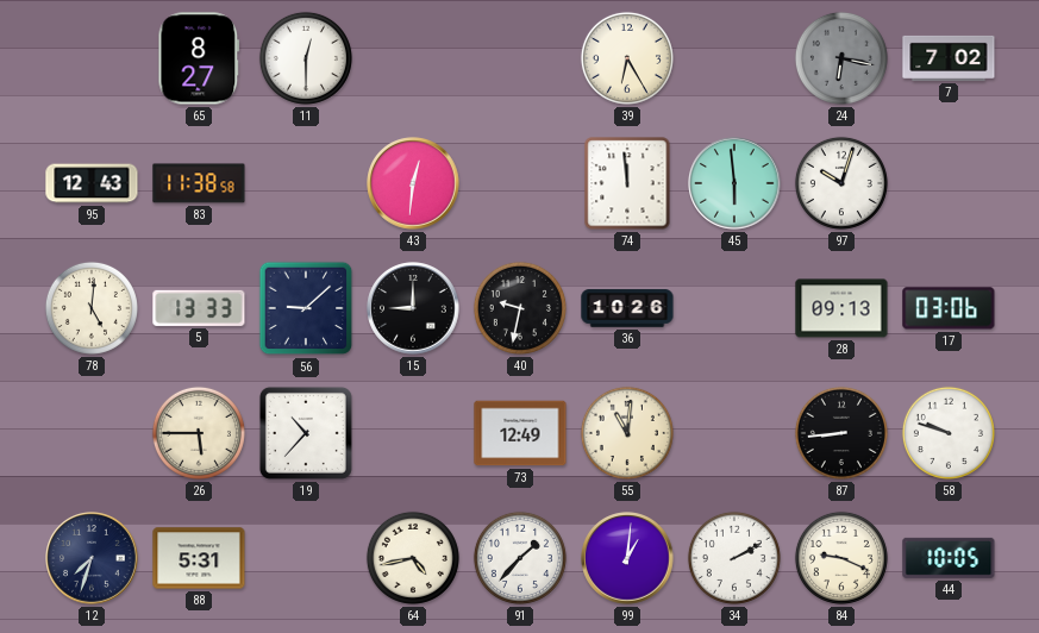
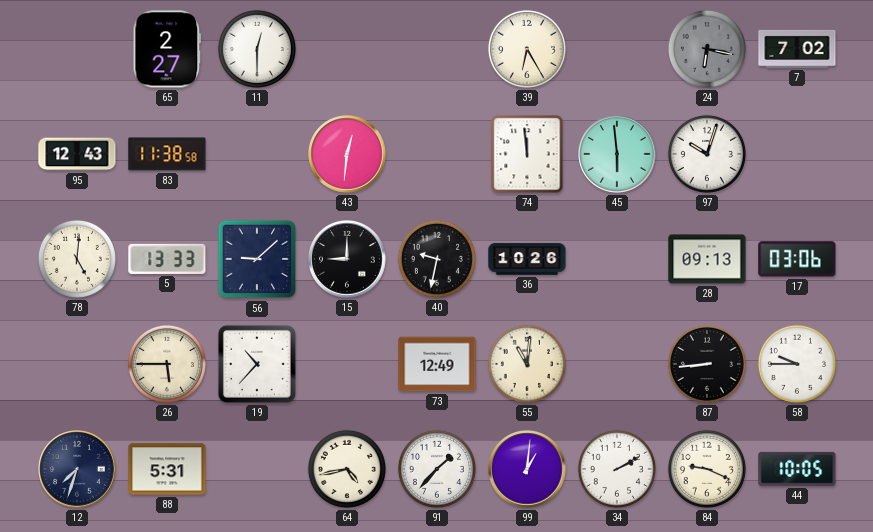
65: 8:27 -> 2:27
58: 9:48 -> 9:45
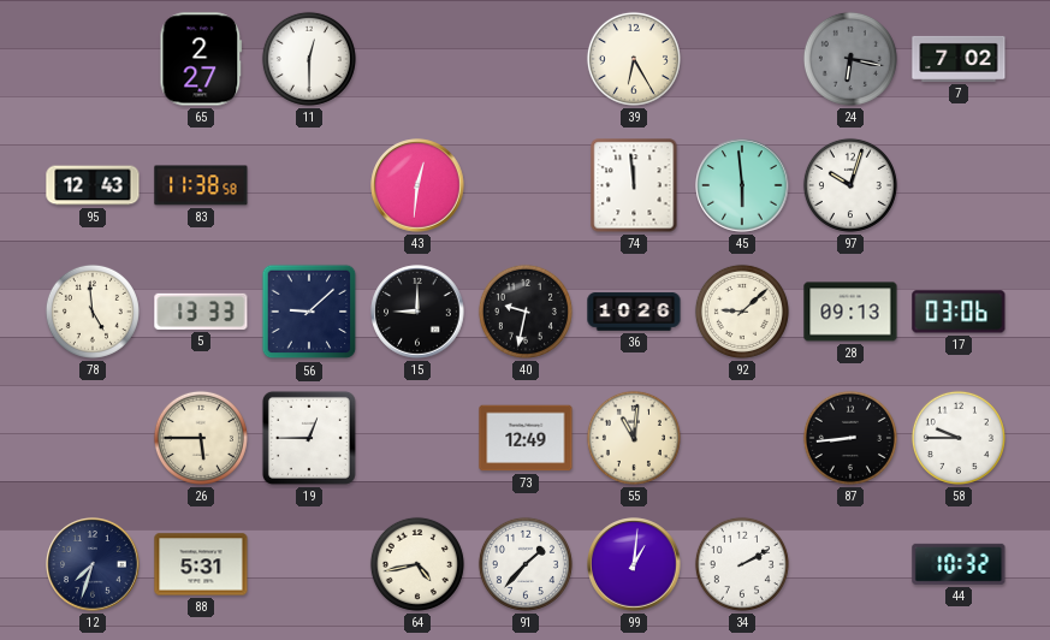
78: 5:01 -> 4:59
92: none -> 9:08
19: 10:37 -> 12:45
84: 9:19 -> none
44: 10:05 -> 10:32
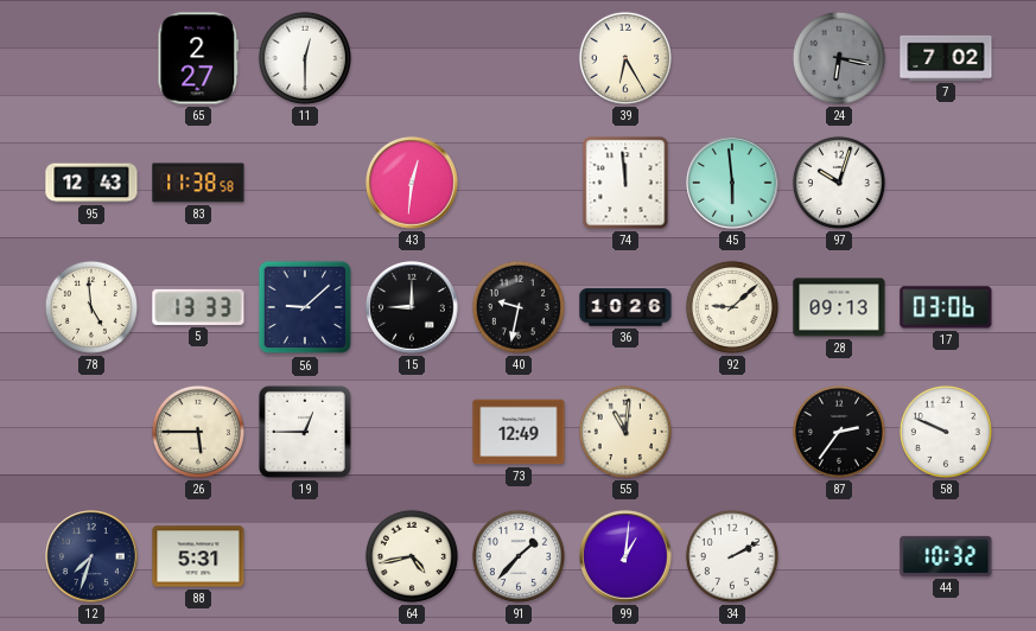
87: 8:44 -> 2:36
58: 9:45 -> 9:49
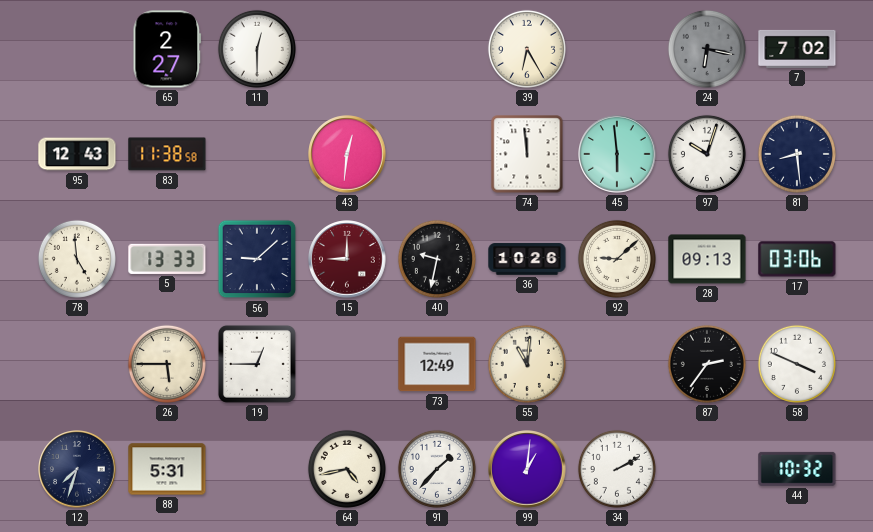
81: none -> 8:29
15 dial: black -> burgundy
58: 9:49 -> 3:49
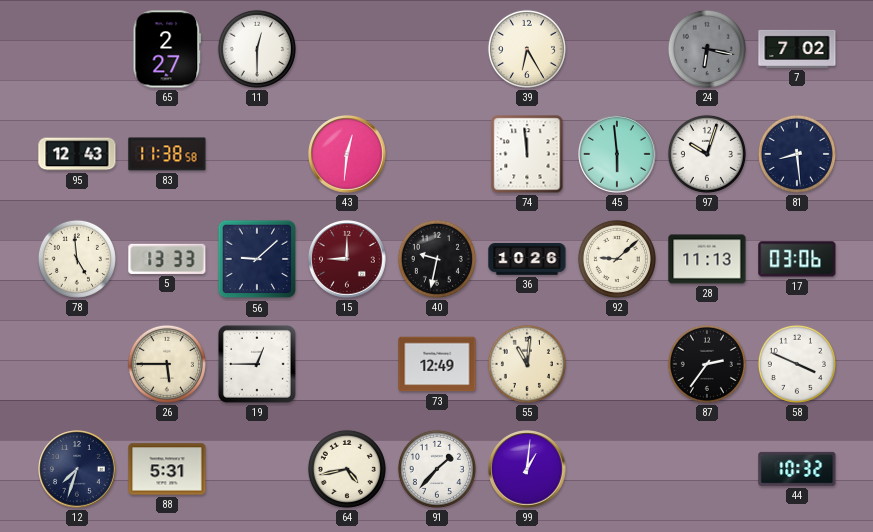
28: 09:13 -> 11:13
34: 2:10 -> none
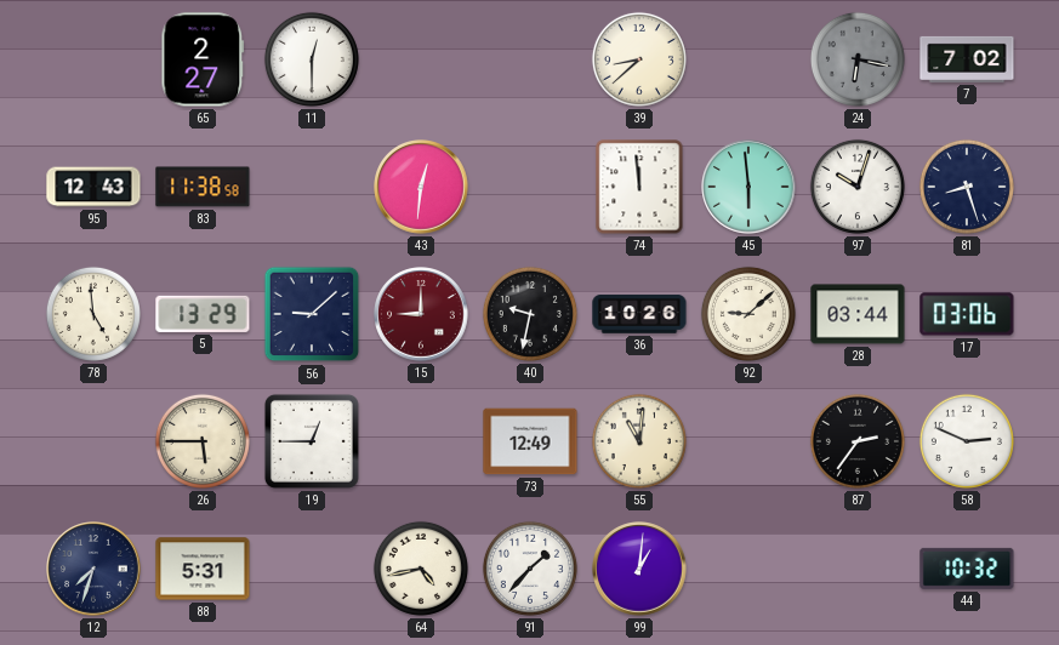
39: 6:25 -> 8:38
81: 8:29 -> 8:27
5: 13:33 -> 13:29
28: 11:13 -> 03:44
58: 3:49 -> 2:49
